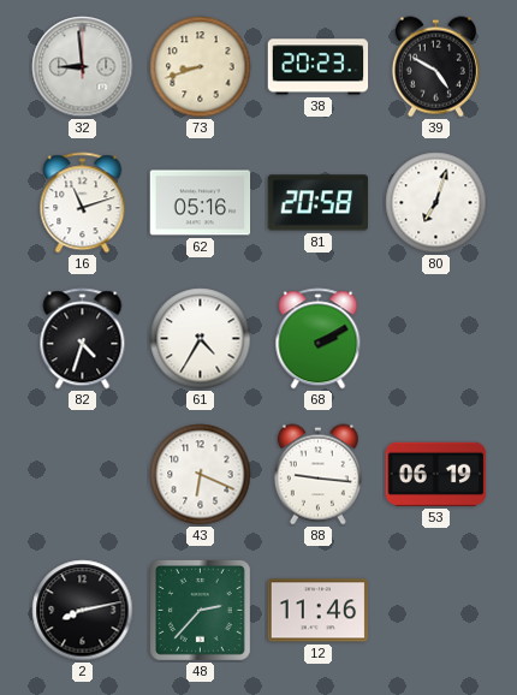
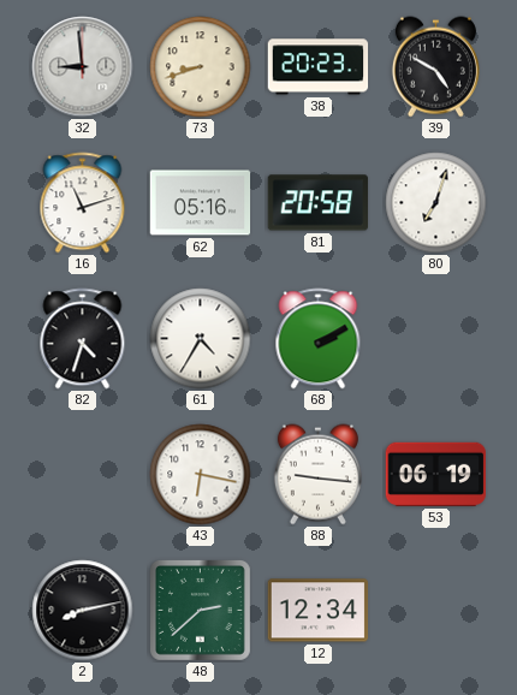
43: 6:19 -> 6:17
48: 2:37 -> 2:38
12: 11:46 -> 12:34
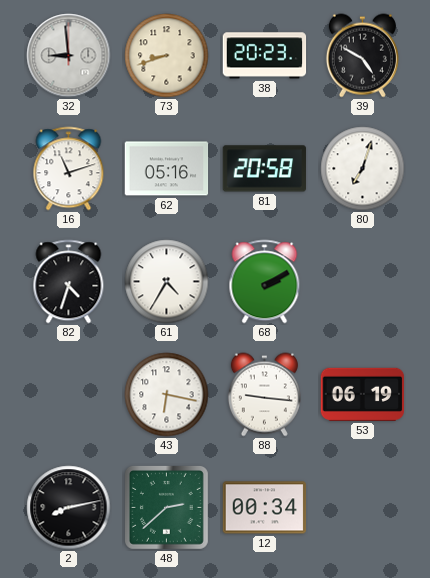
12: 12:34 -> 00:34
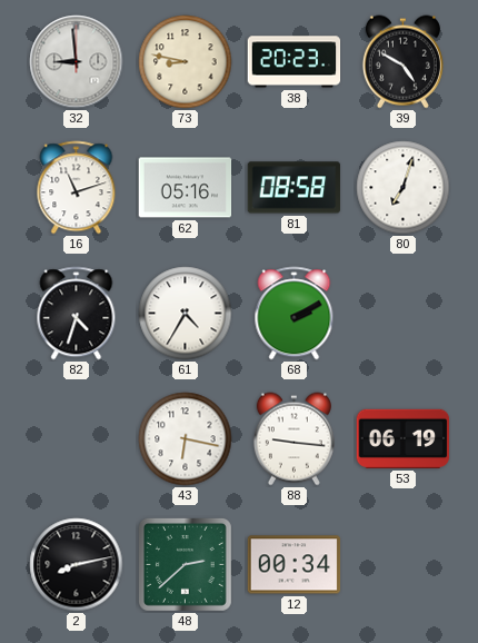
73: 8:42 -> 8:47
81: 20:58 -> 08:58
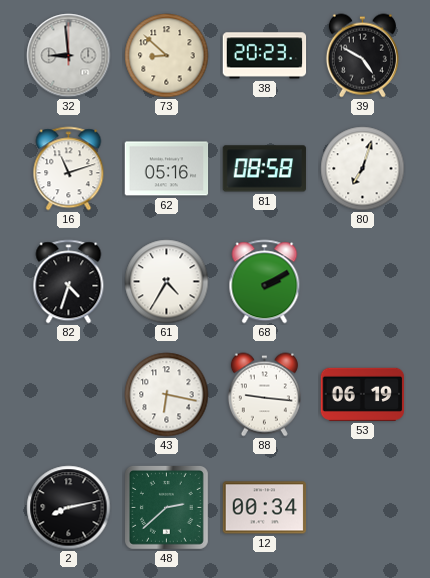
73: 8:47 -> 8:52
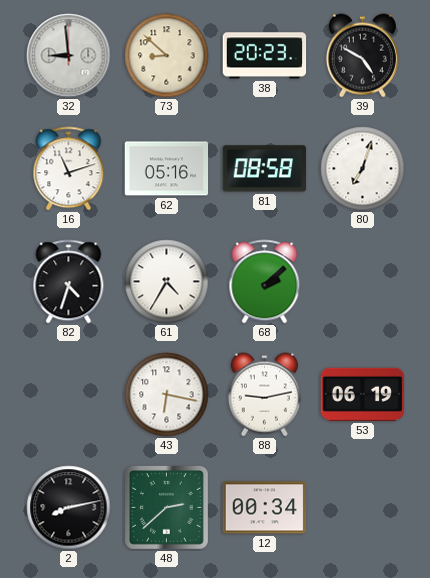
68: 2:10 -> 2:08
88: 9:16 -> 9:13
